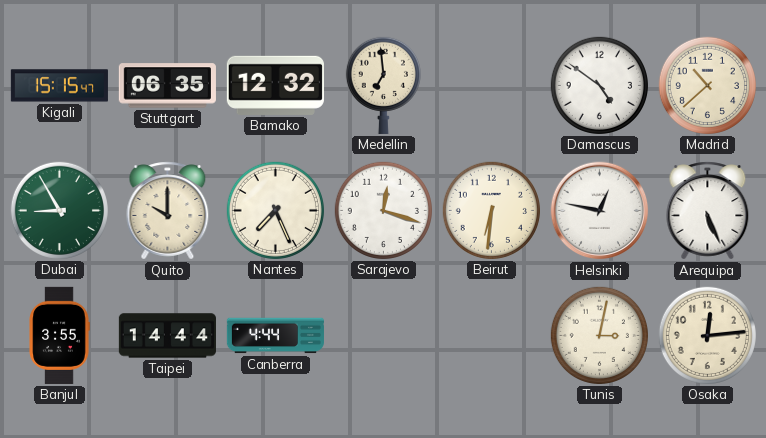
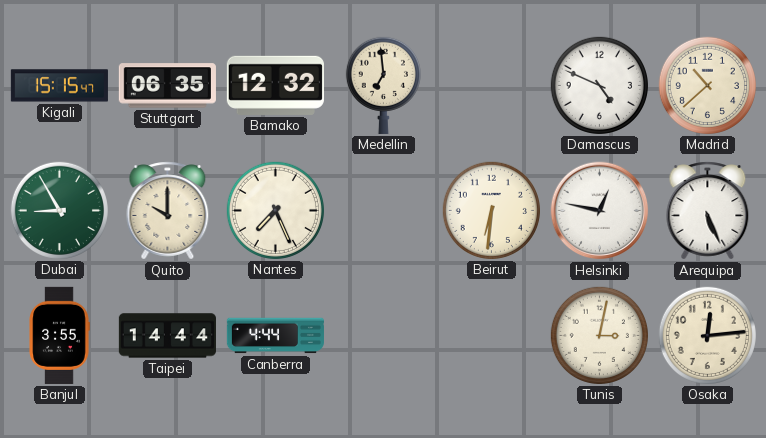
Damascus: 4:51 -> 4:49
Sarajevo: 12:18 -> none
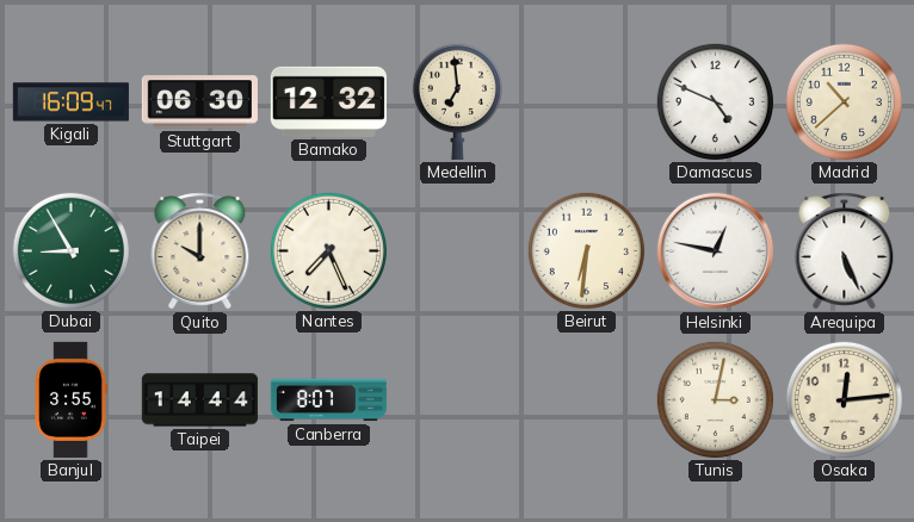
Kigali: 15:15 -> 16:09
Stuttgart: 06:35 -> 06:30
Canberra: 4:44 -> 8:07
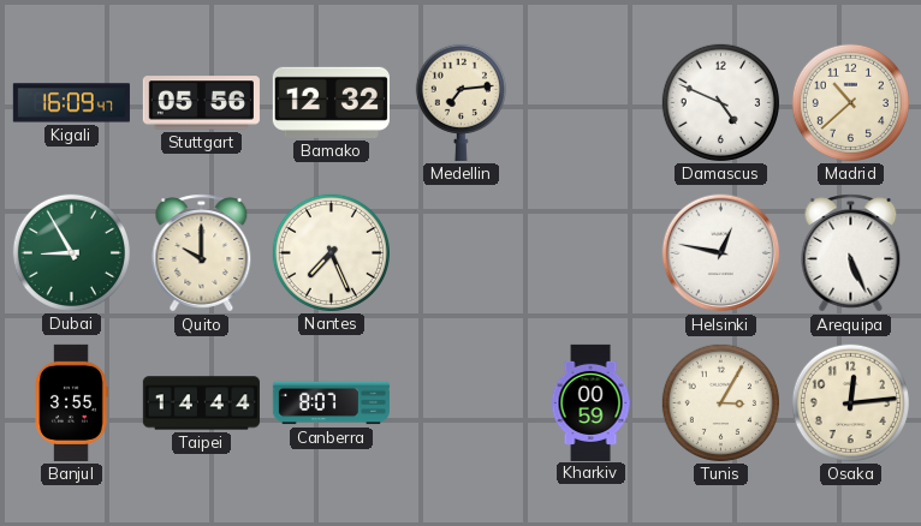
Stuttgart: 06:30 -> 05:56
Medellin: 6:59 -> 7:14
Beirut: 6:31 -> none
Kharkiv: none -> 00:59
Tunis: 3:02 -> 3:05
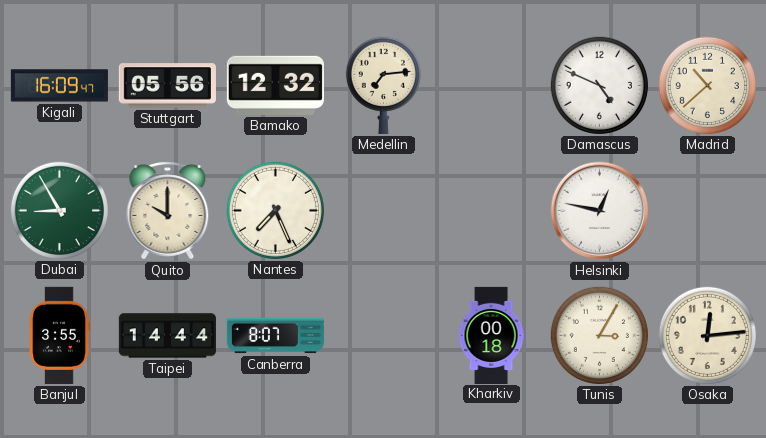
Arequipa: 5:26 -> none
Kharkiv: 00:59 -> 00:18
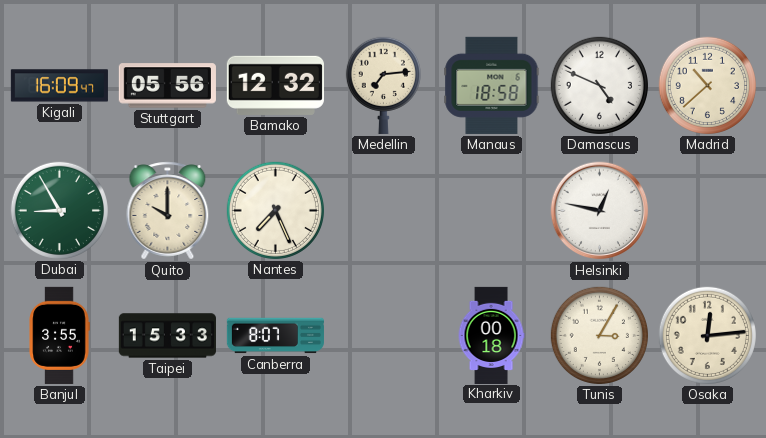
Manaus: none -> 18:58
Taipei: 14:44 -> 15:33
